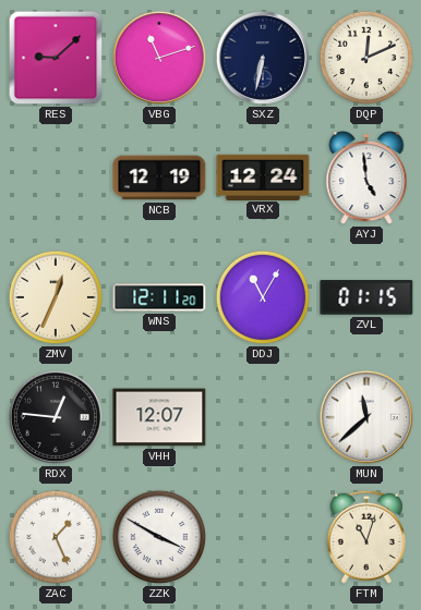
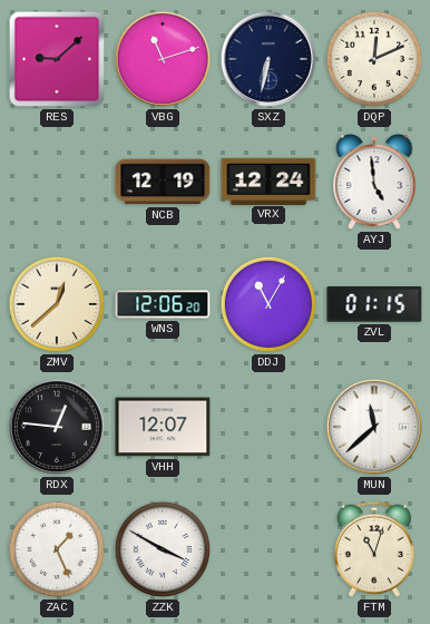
ZMV: 12:34 -> 12:38
WNS: 12:11 -> 12:06
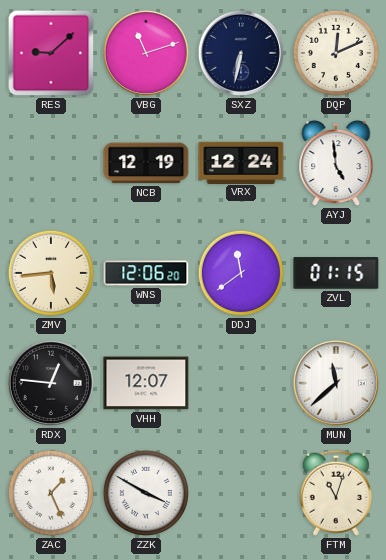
ZMV: 12:38 -> 5:44
DDJ: 11:05 -> 11:39
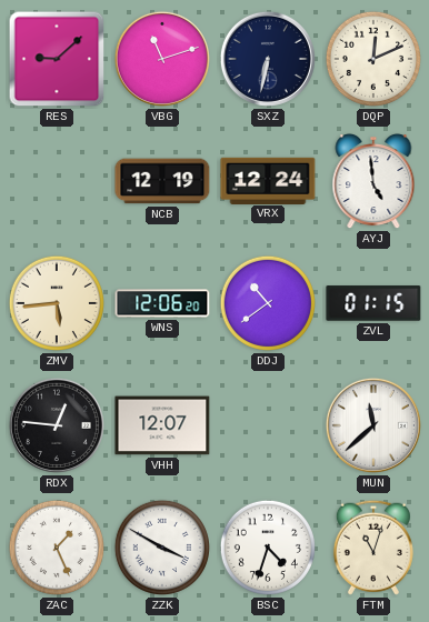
DDJ: 11:39 -> 10:39
BSC: none -> 4:33
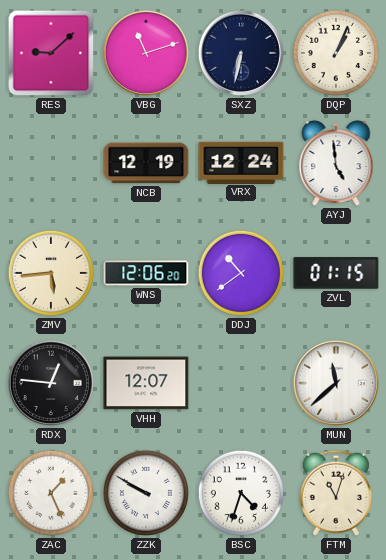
DQP: 12:11 -> 1:04
ZZK: 3:50 -> 9:50
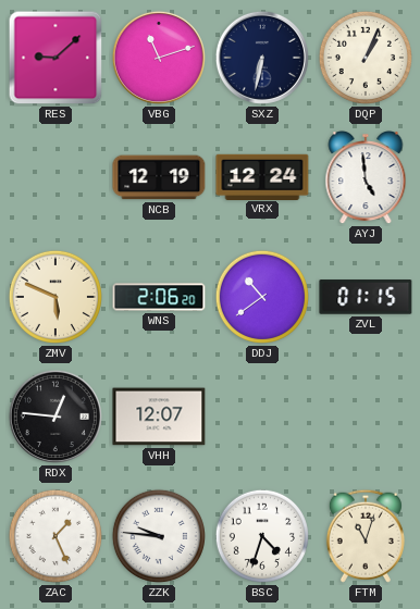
ZMV: 5:44 -> 5:49
WNS: 12:06 -> 2:06
MUN: 11:38 -> none
ZZK: 9:50 -> 9:46
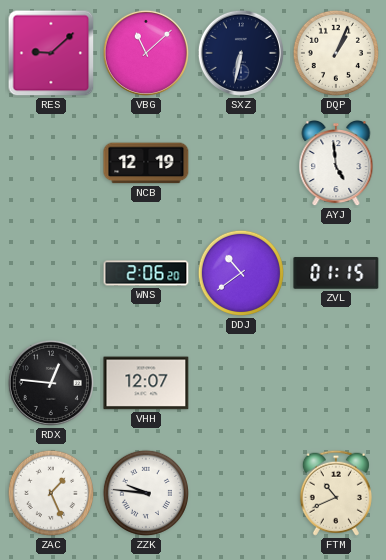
VBG: 11:12 -> 11:08
VRX: 12:24 -> none
ZMV: 5:49 -> none
BSC: 4:33 -> none
FTM: 11:03 -> 10:41
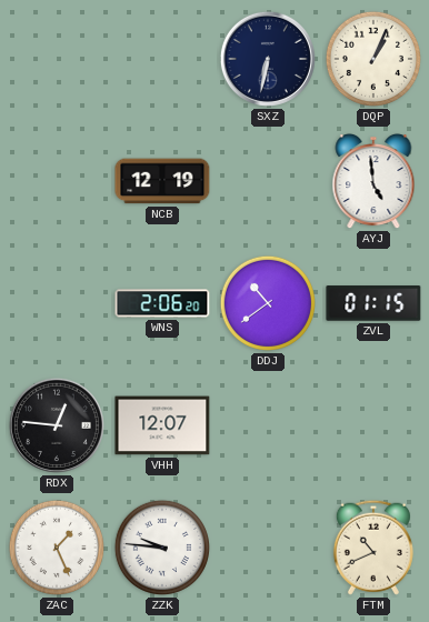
RES: 9:08 -> none
VBG: 11:08 -> none
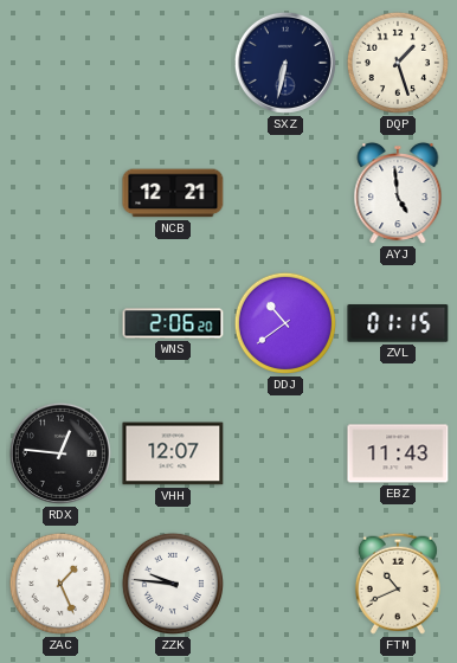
DQP: 1:04 -> 1:27
NCB: 12:19 -> 12:21
EBZ: none -> 11:43
